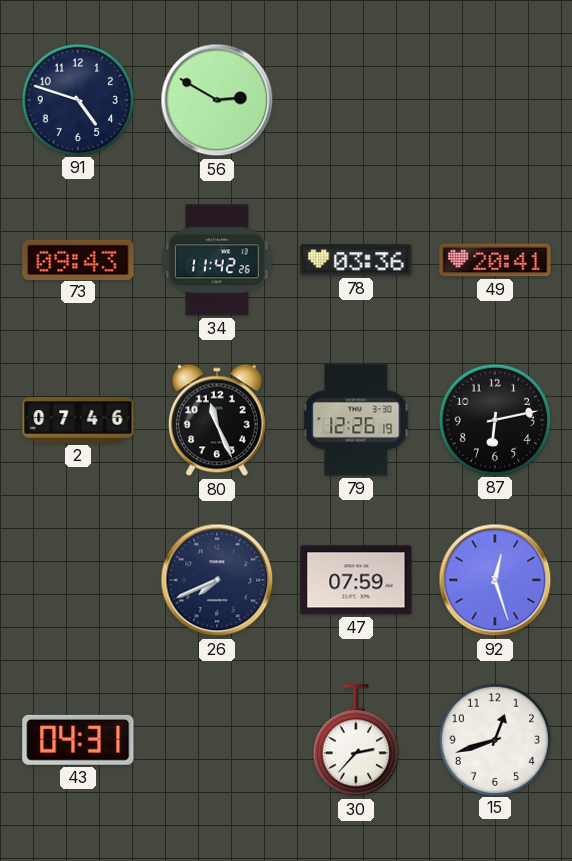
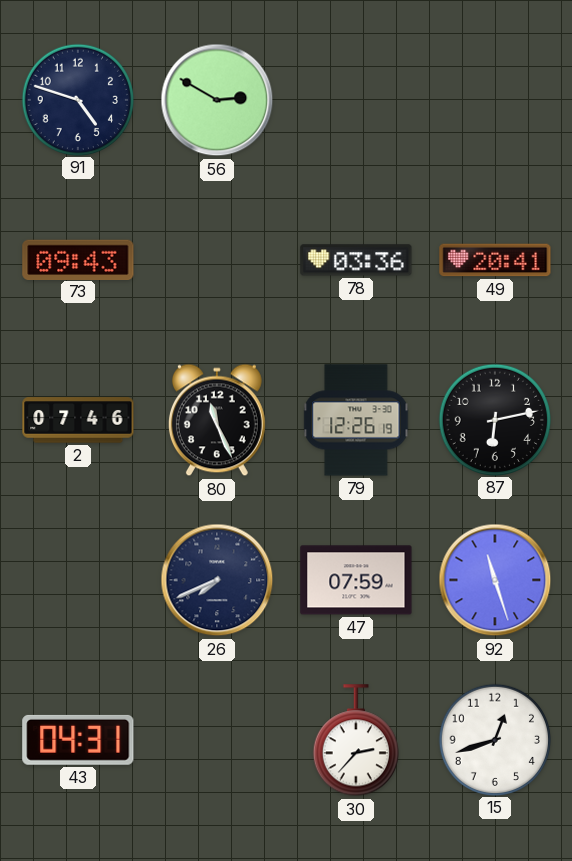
34: 11:42 -> none
92: 12:27 -> 11:27
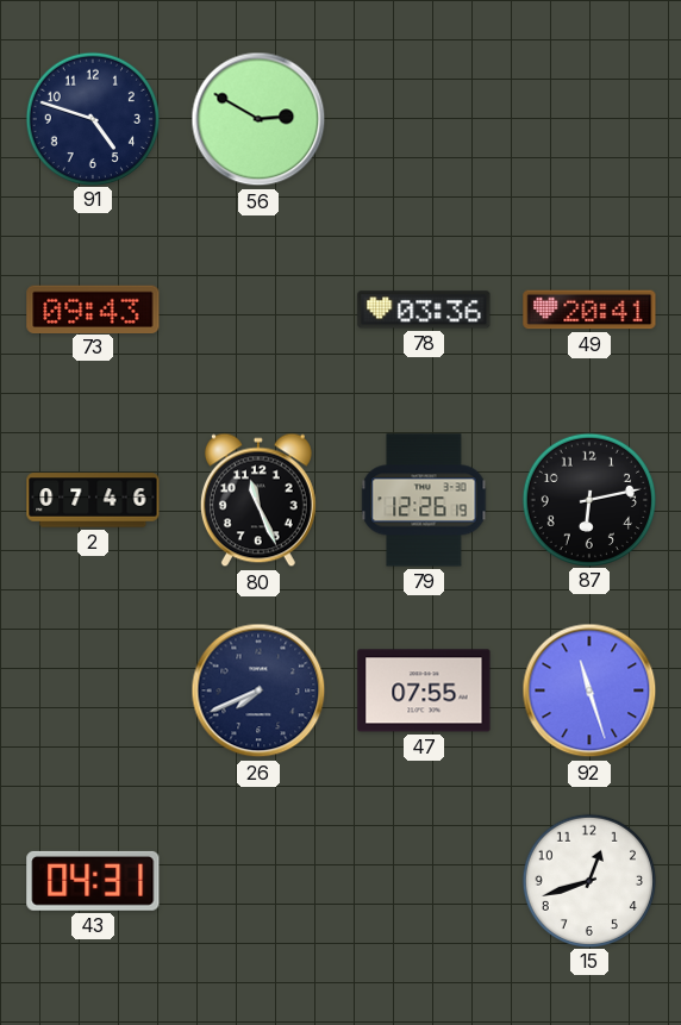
47: 07:59 -> 07:55
30: 2:37 -> none
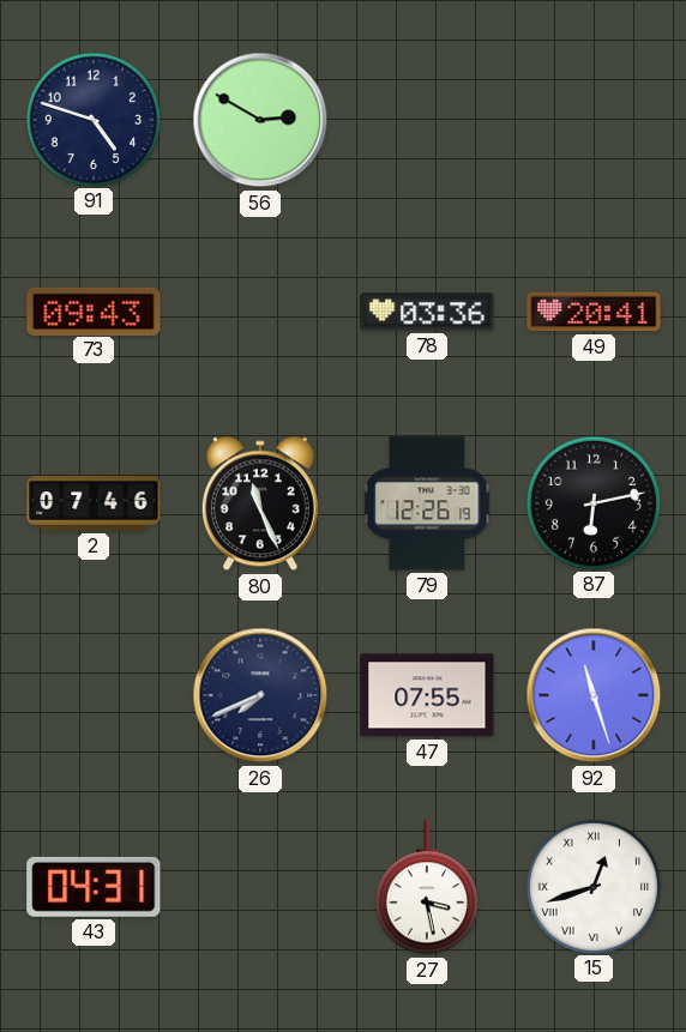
27: none -> 3:28
15 numerals: Arabic -> Roman
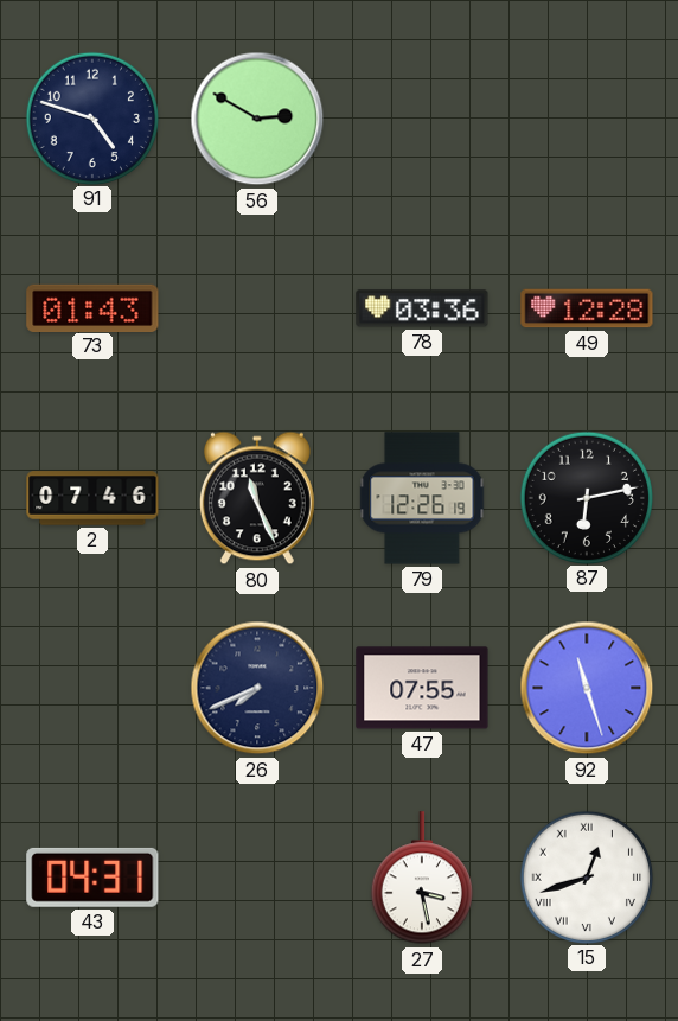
73: 09:43 -> 01:43
49: 20:41 -> 12:28
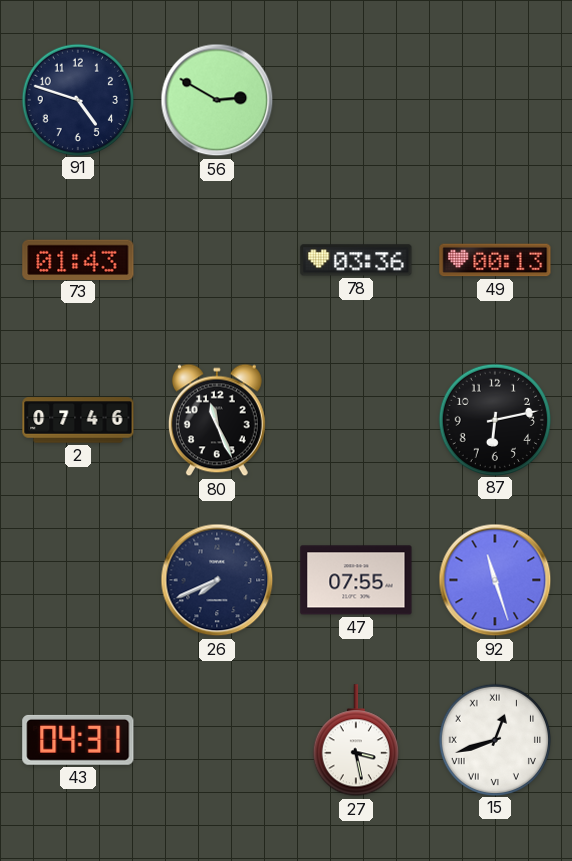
49: 12:28 -> 00:13
79: 12:26 -> none
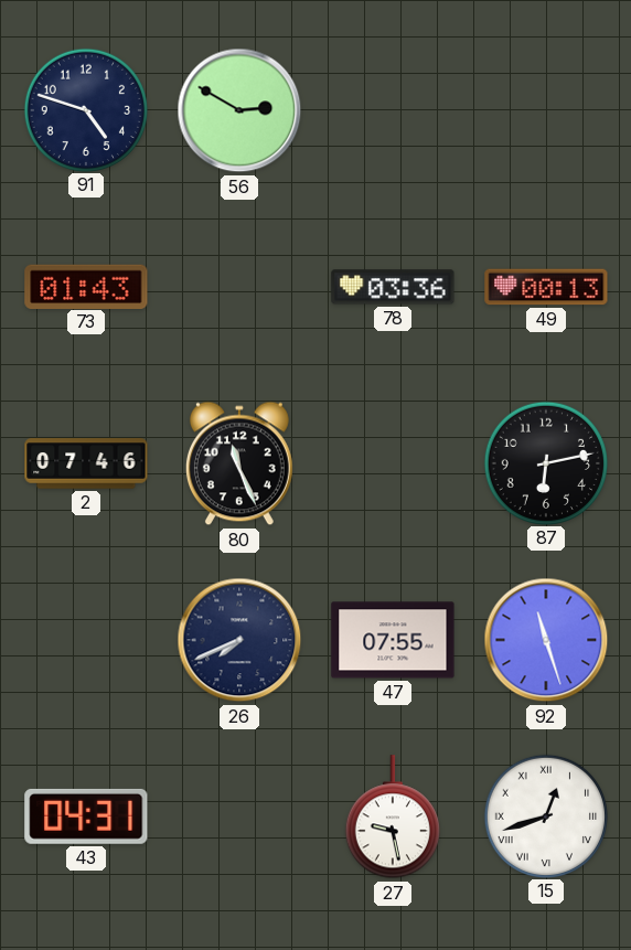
27: 3:28 -> 9:28
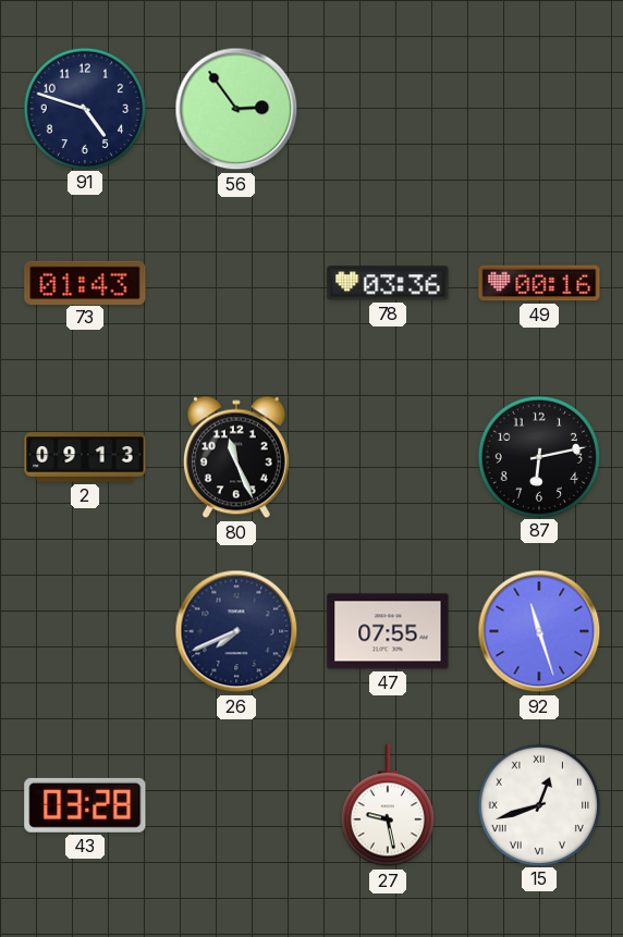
56: 2:50 -> 2:54
49: 00:13 -> 00:16
2: 07:46 -> 09:13
43: 04:31 -> 03:28
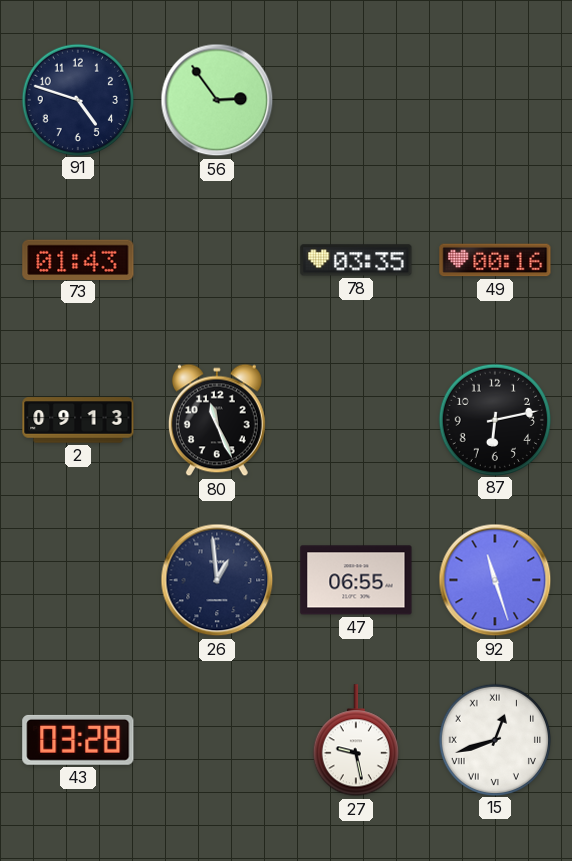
78: 03:36 -> 03:35
26: 7:41 -> 12:59
47: 07:55 -> 06:55
